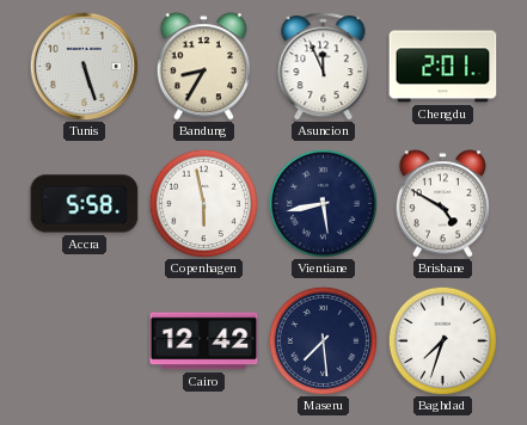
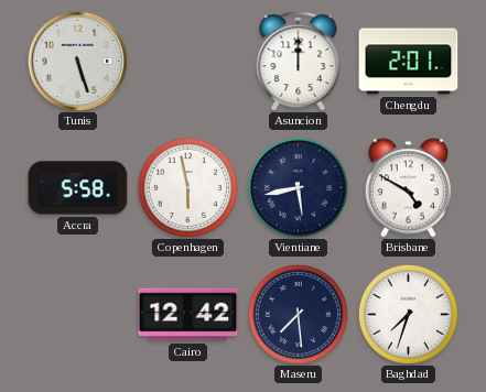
Bandung: 8:35 -> none
Asuncion: 11:56 -> 12:00
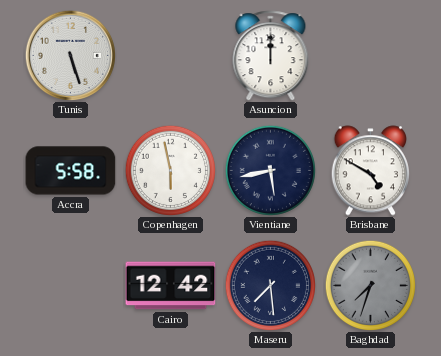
Chengdu: 2:01 -> none
Baghdad dial: white -> grey
